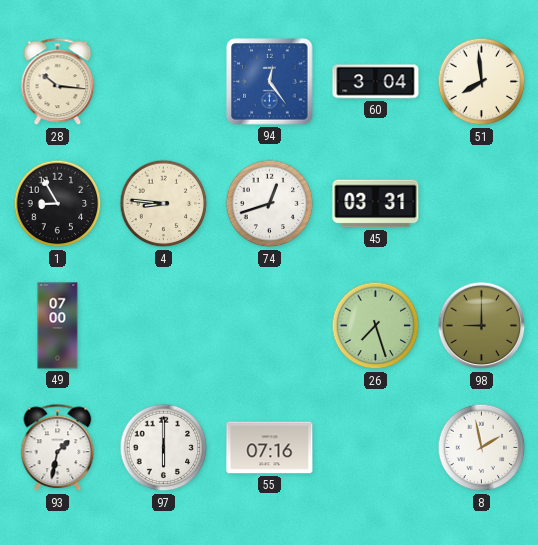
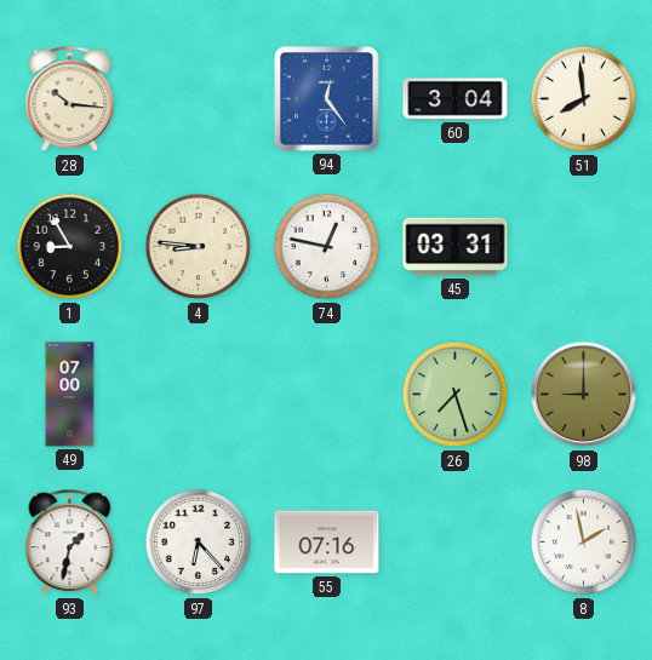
74: 12:42 -> 12:47
97: 6:00 -> 6:23
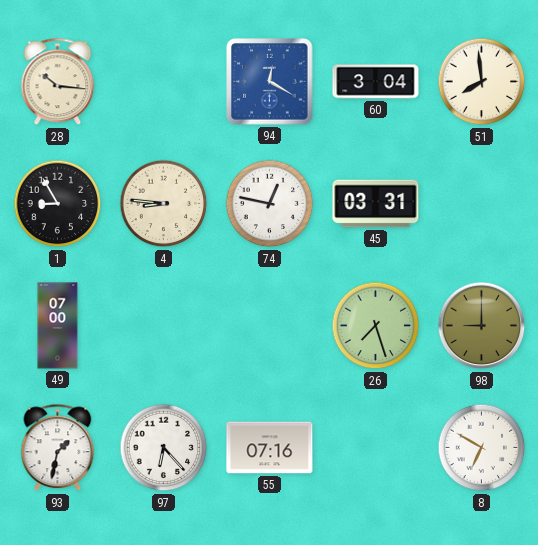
94: 12:24 -> 12:20
8: 1:58 -> 6:50
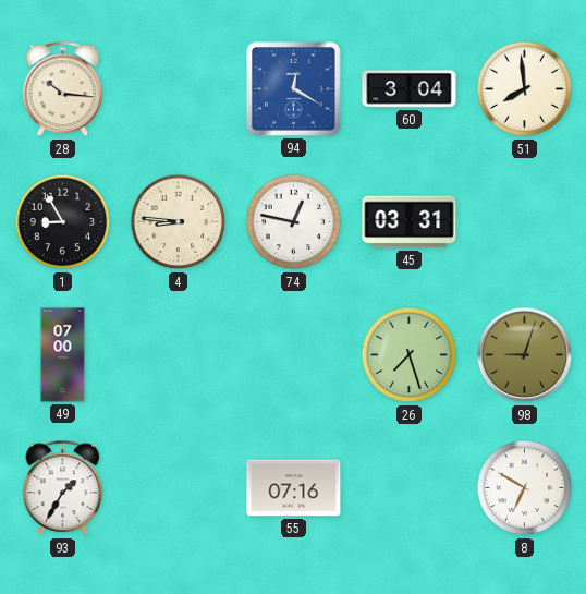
98: 9:00 -> 9:03
93: 1:32 -> 1:35
97: 6:23 -> none
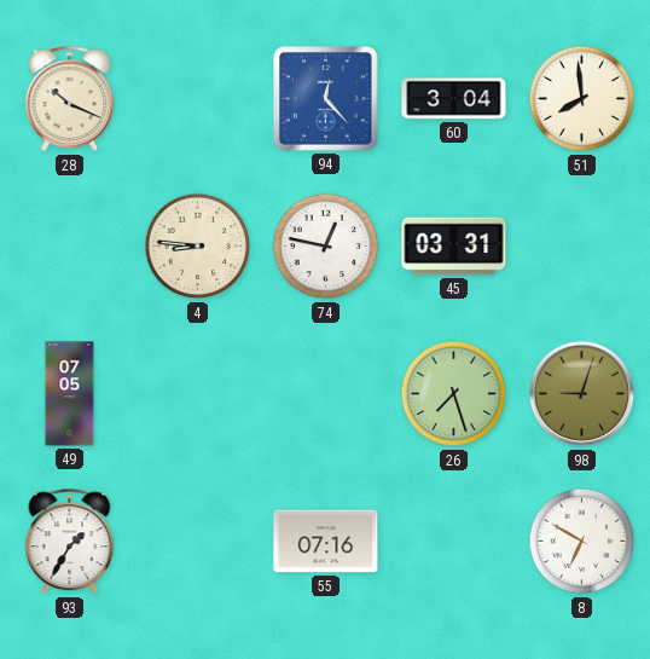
28: 10:16 -> 10:19
94: 12:20 -> 12:23
1: 8:55 -> none
49: 07:00 -> 07:05
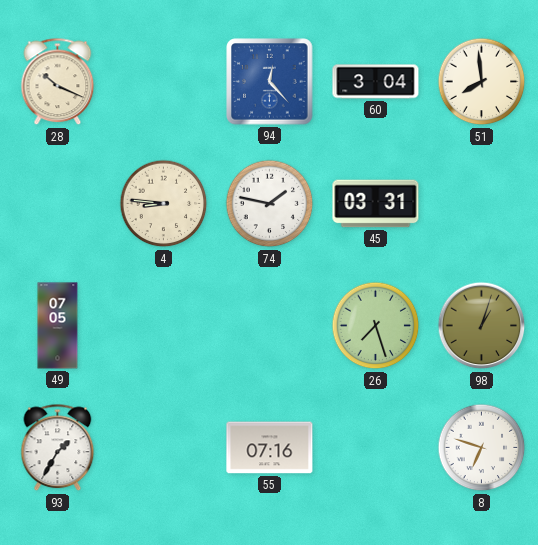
74: 12:47 -> 1:47
98: 9:03 -> 1:03
8: 6:50 -> 6:48
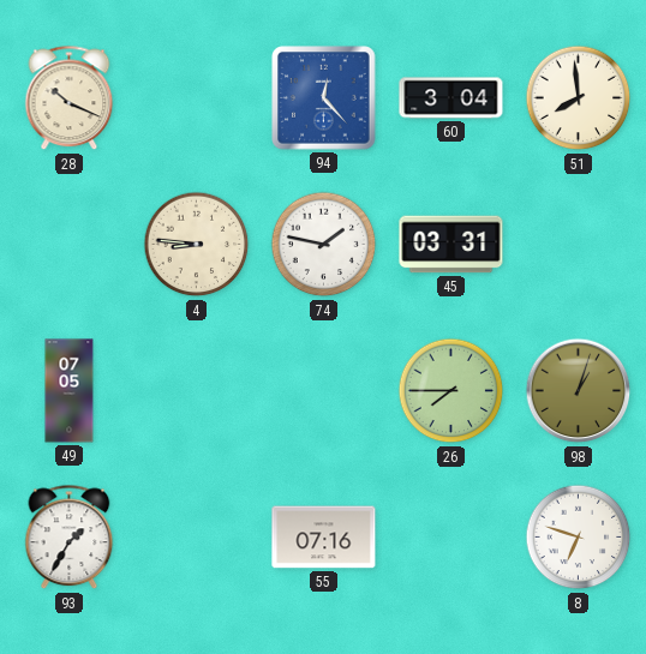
26: 7:27 -> 7:45
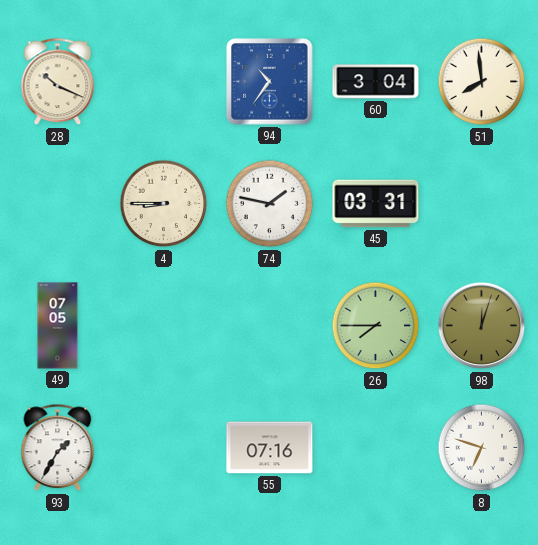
94: 12:23 -> 10:36
4: 8:46 -> 8:45
98: 1:03 -> 12:03
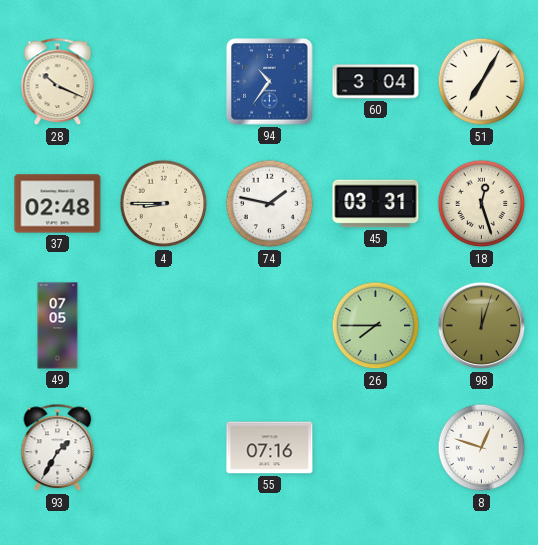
51: 7:59 -> 7:05
37: none -> 02:48
18: none -> 12:27
8: 6:48 -> 12:48
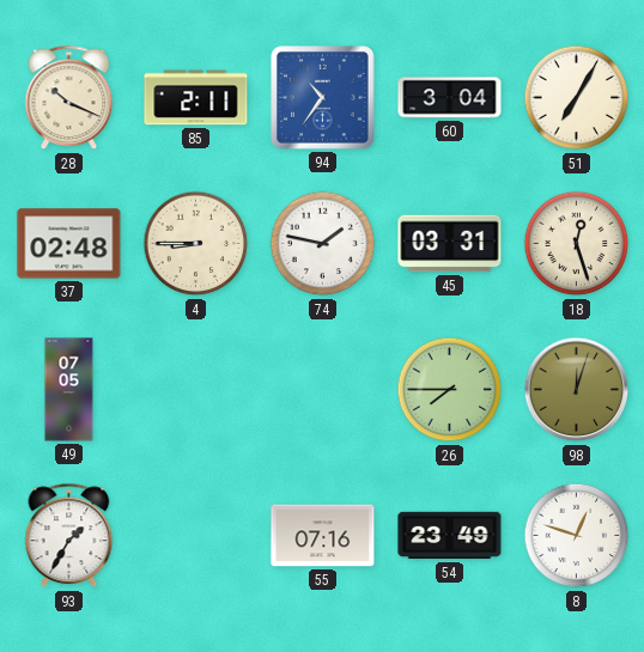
85: none -> 2:11
54: none -> 23:49
